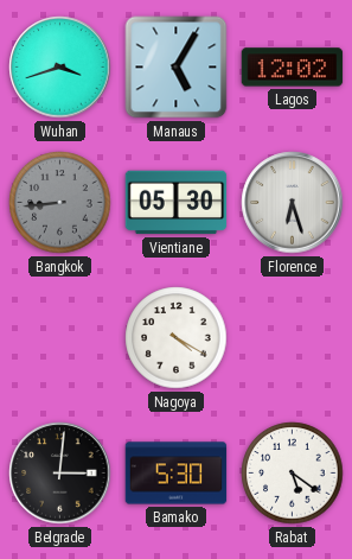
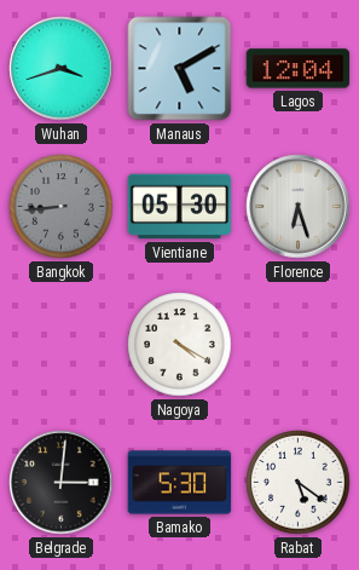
Manaus: 5:05 -> 5:10
Lagos: 12:02 -> 12:04
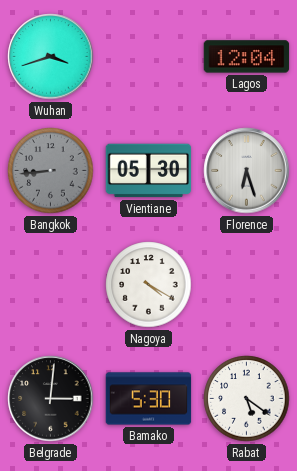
Manaus: 5:10 -> none
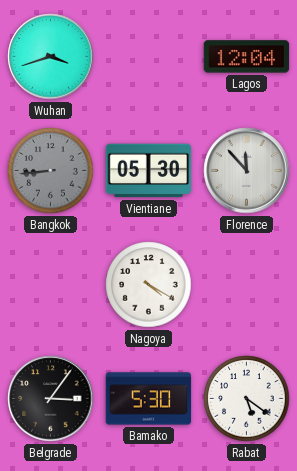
Florence: 6:27 -> 11:53
Belgrade: 3:01 -> 3:06
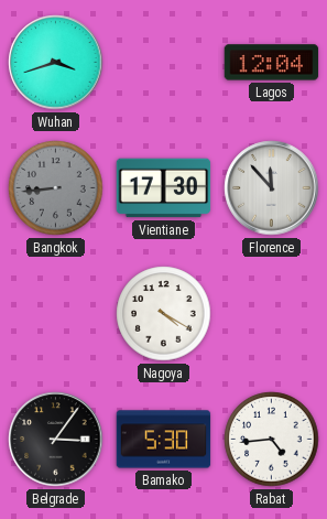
Vientiane: 05:30 -> 17:30
Rabat: 5:21 -> 4:44
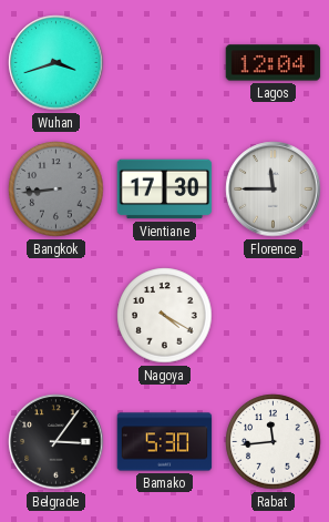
Florence: 11:53 -> 11:45
Rabat: 4:44 -> 11:44
